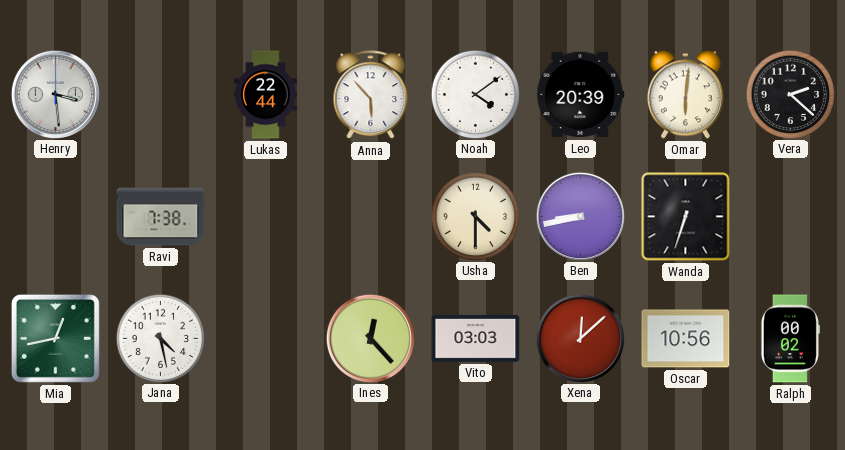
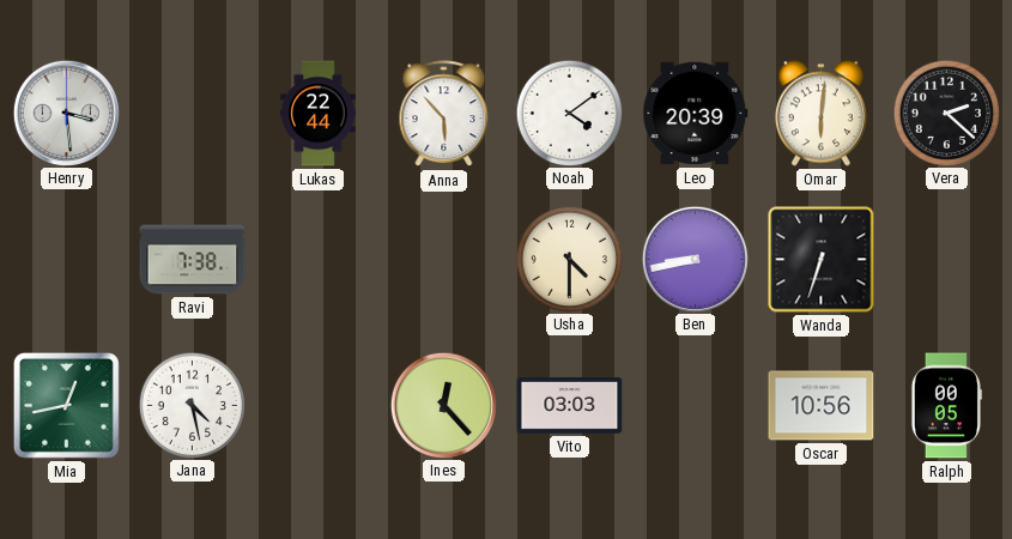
Xena: 12:08 -> none
Ralph: 00:02 -> 00:05
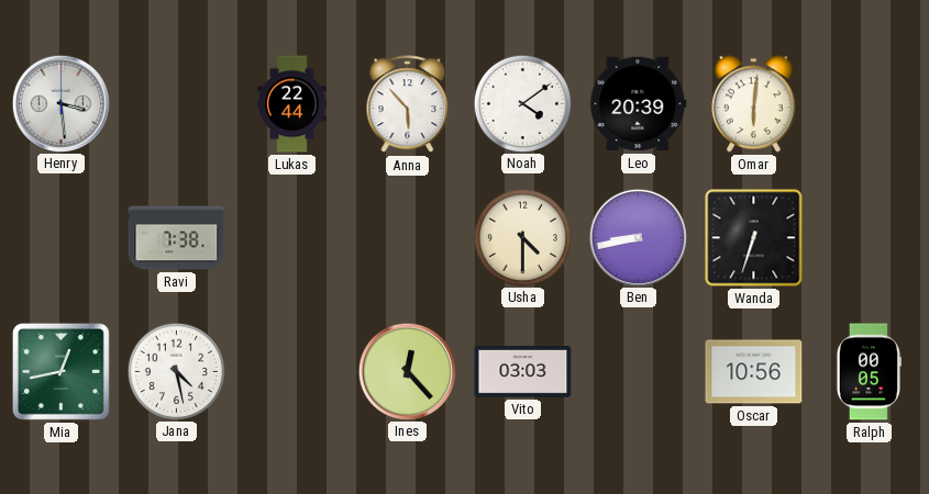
Vera: 2:22 -> none
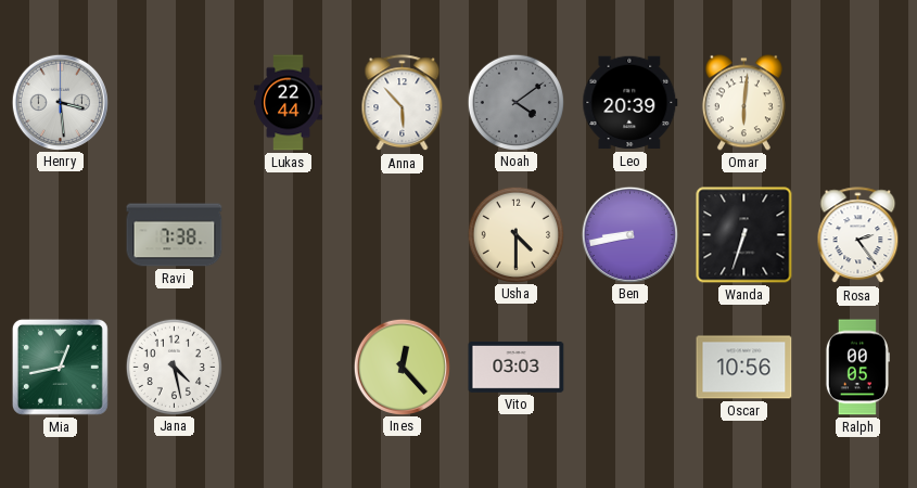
Noah dial: white -> grey
Rosa: none -> 2:24
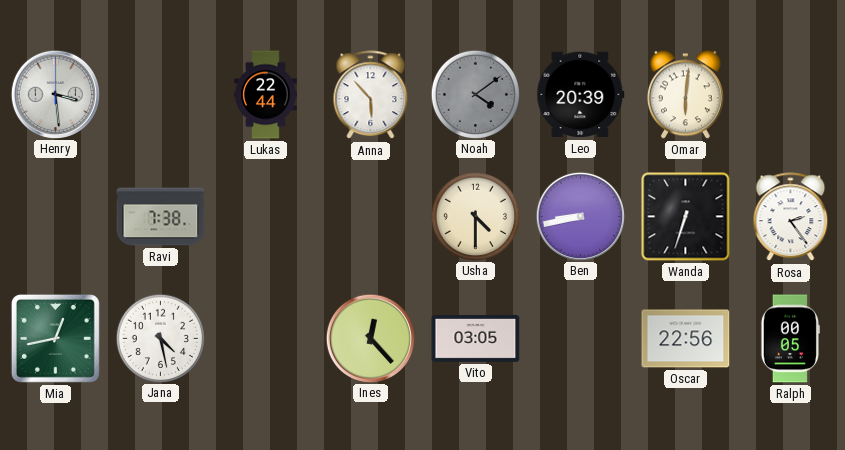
Vito: 03:03 -> 03:05
Oscar: 10:56 -> 22:56
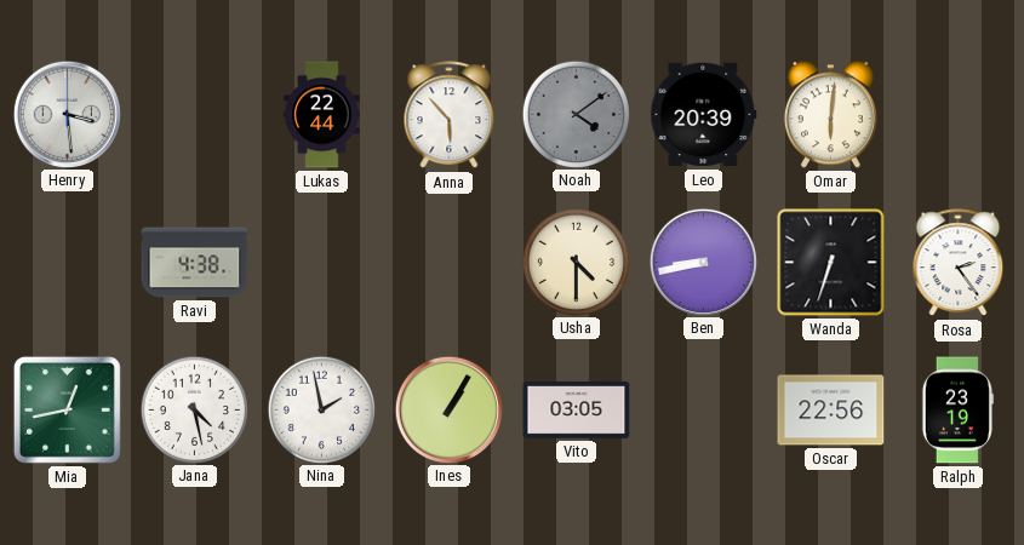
Ravi: 7:38 -> 4:38
Nina: none -> 1:58
Ines: 12:23 -> 1:05
Ralph: 00:05 -> 23:19
